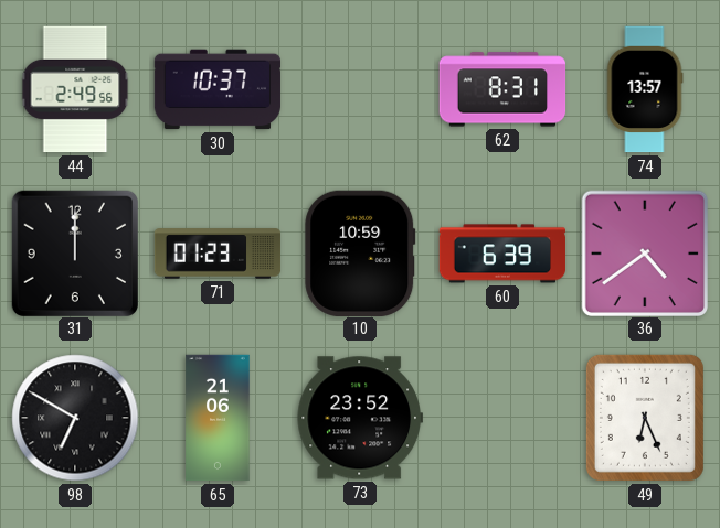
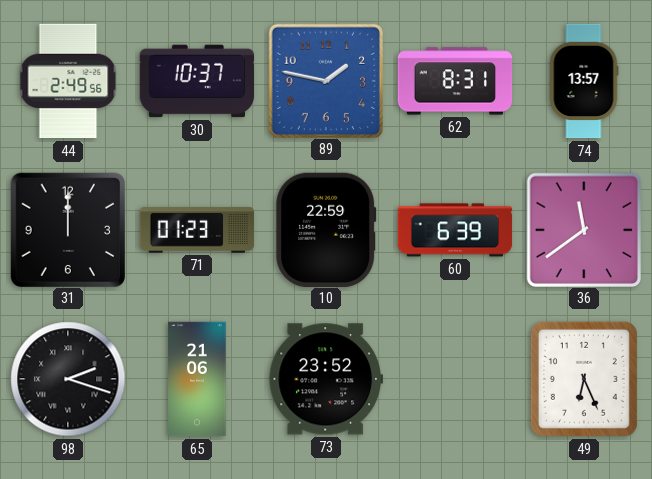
89: none -> 1:47
10: 10:59 -> 22:59
36: 4:39 -> 11:39
98: 6:50 -> 2:18
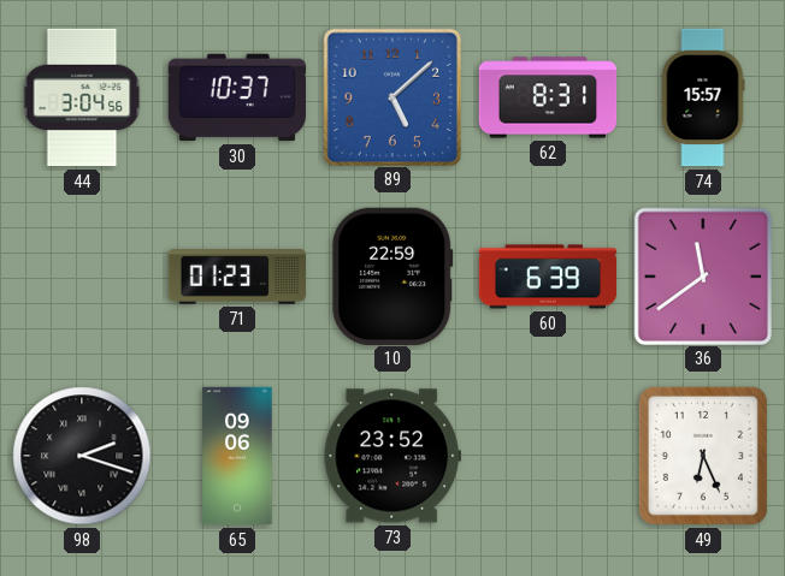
44: 2:49 -> 3:04
89: 1:47 -> 5:08
74: 13:57 -> 15:57
31: 12:00 -> none
65: 21:06 -> 09:06
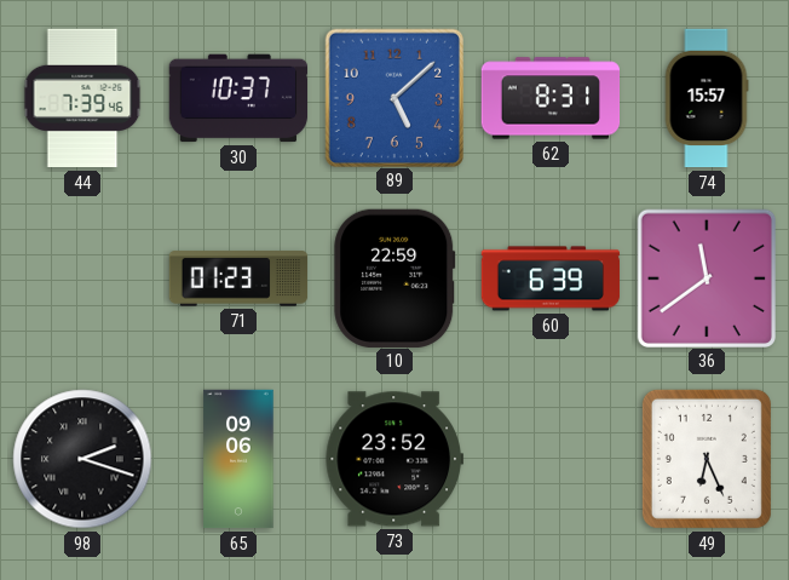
44: 3:04 -> 7:39
